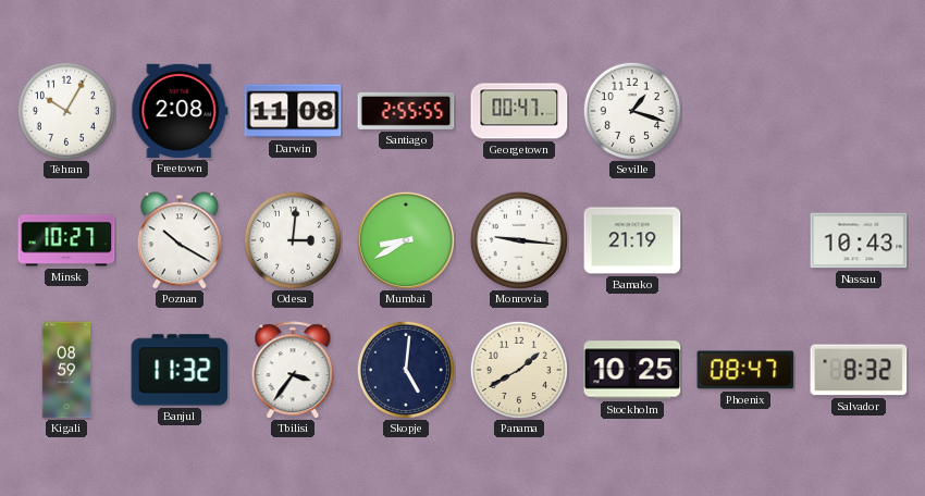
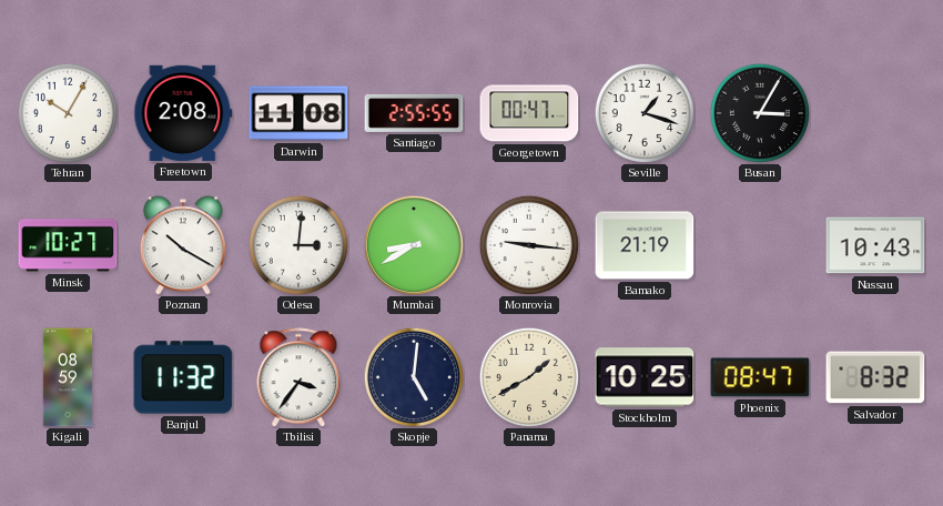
Busan: none -> 3:05
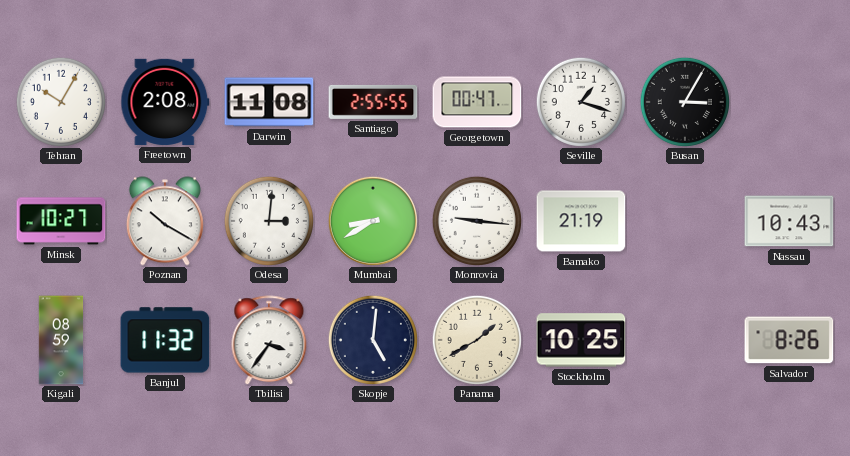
Phoenix: 08:47 -> none
Salvador: 8:32 -> 8:26
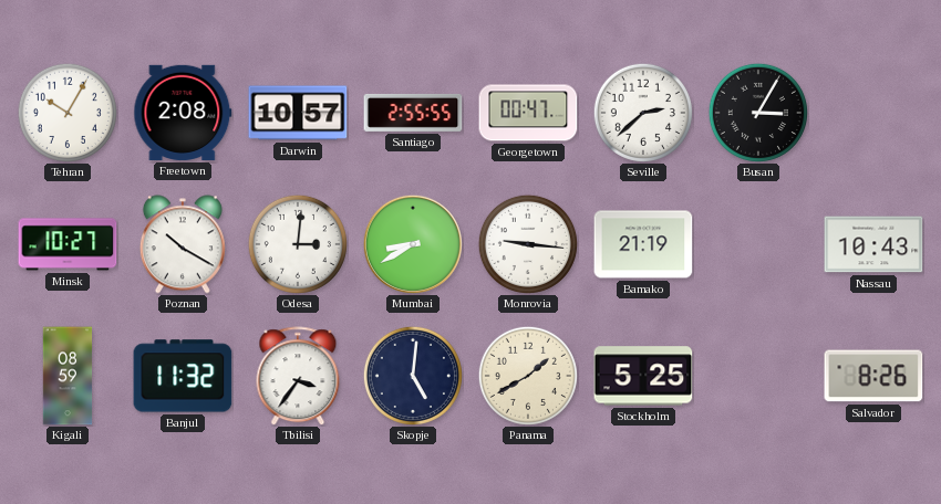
Darwin: 11:08 -> 10:57
Seville: 1:18 -> 2:38
Stockholm: 10:25 -> 5:25
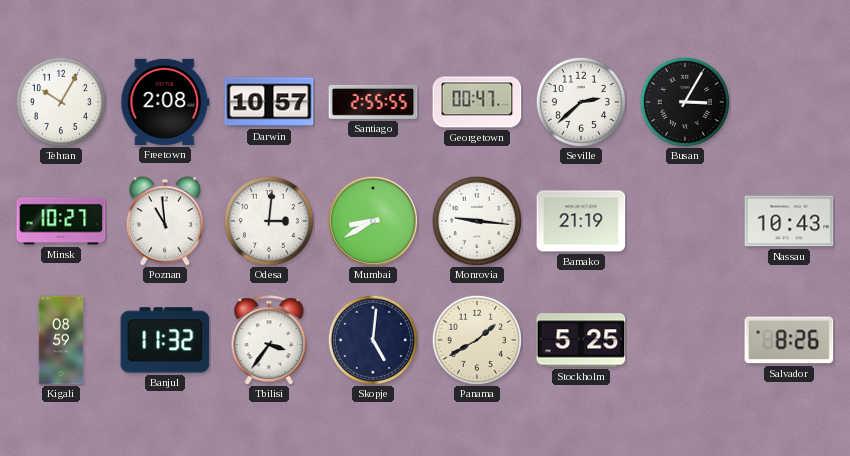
Poznan: 10:20 -> 10:59
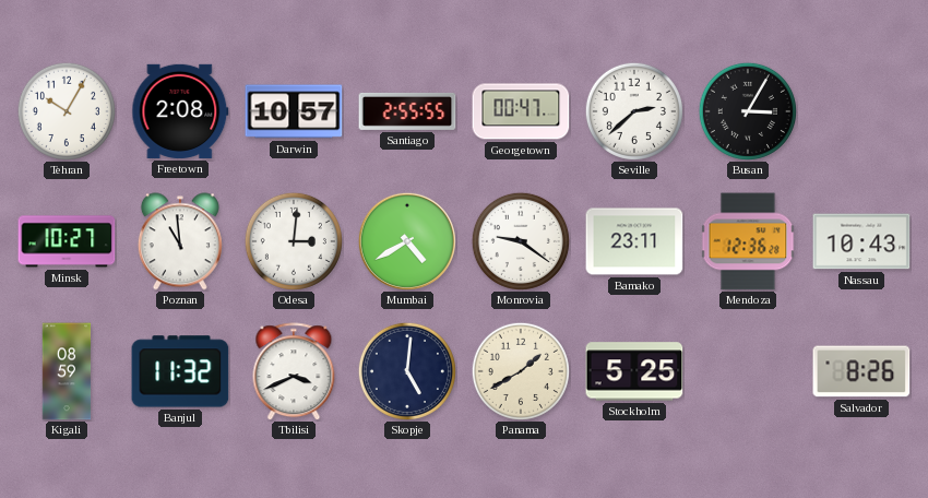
Mumbai: 8:40 -> 4:40
Monrovia: 9:16 -> 9:21
Bamako: 21:19 -> 23:11
Mendoza: none -> 12:36
Tbilisi: 3:36 -> 3:41
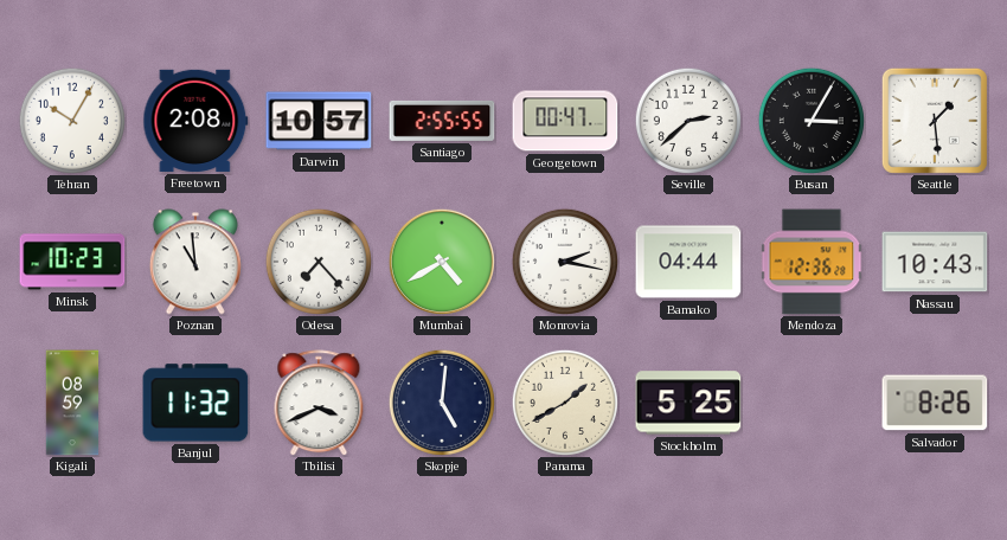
Seattle: none -> 1:29
Minsk: 10:27 -> 10:23
Odesa: 3:01 -> 7:23
Monrovia: 9:21 -> 2:17
Bamako: 23:11 -> 04:44
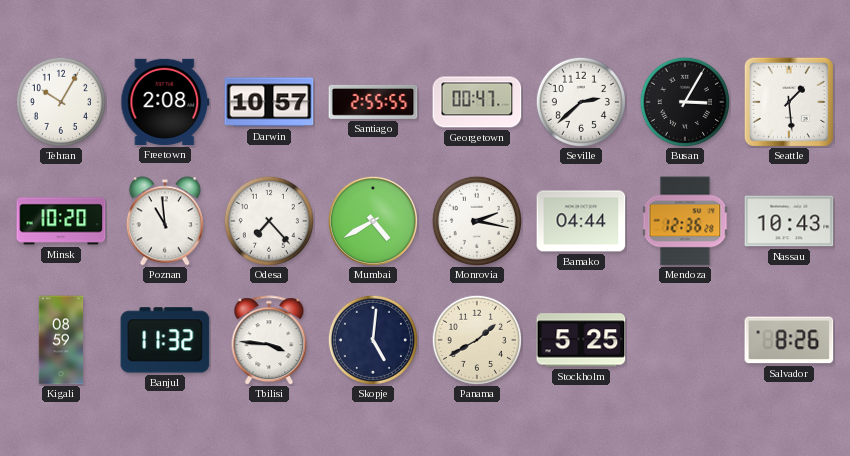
Minsk: 10:23 -> 10:20
Tbilisi: 3:41 -> 3:46
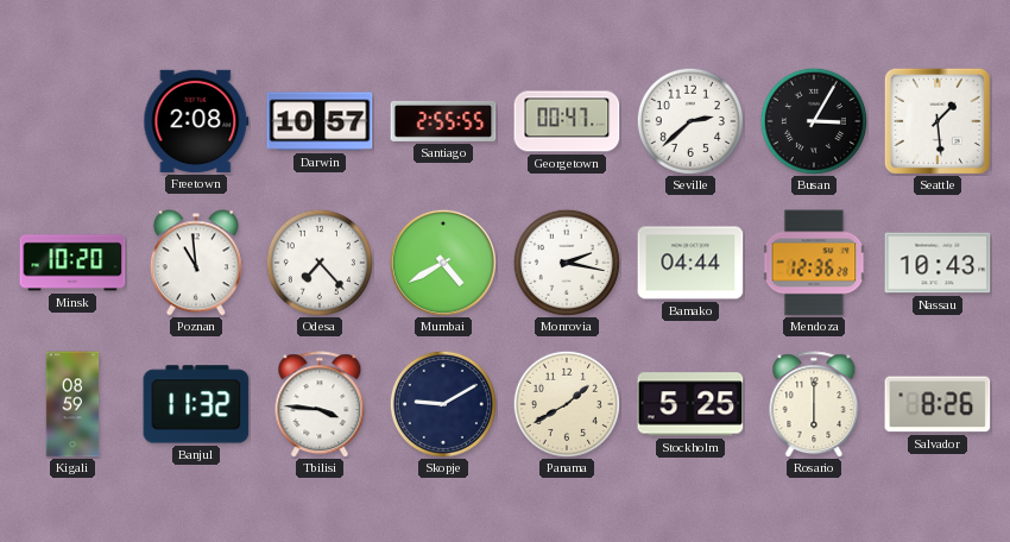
Tehran: 10:05 -> none
Skopje: 5:01 -> 9:10
Rosario: none -> 6:00
